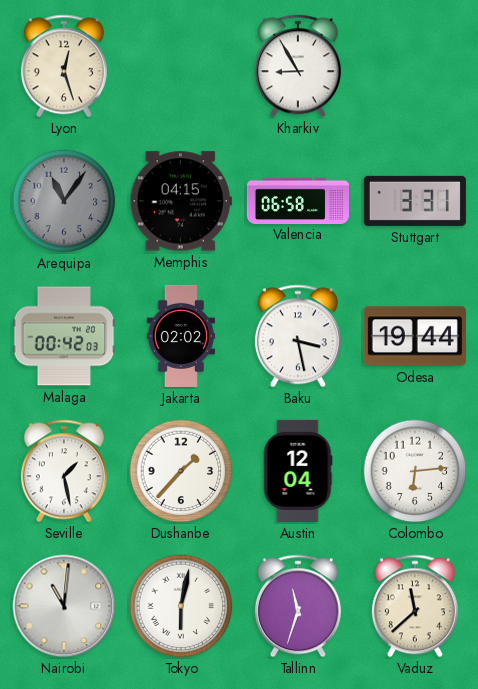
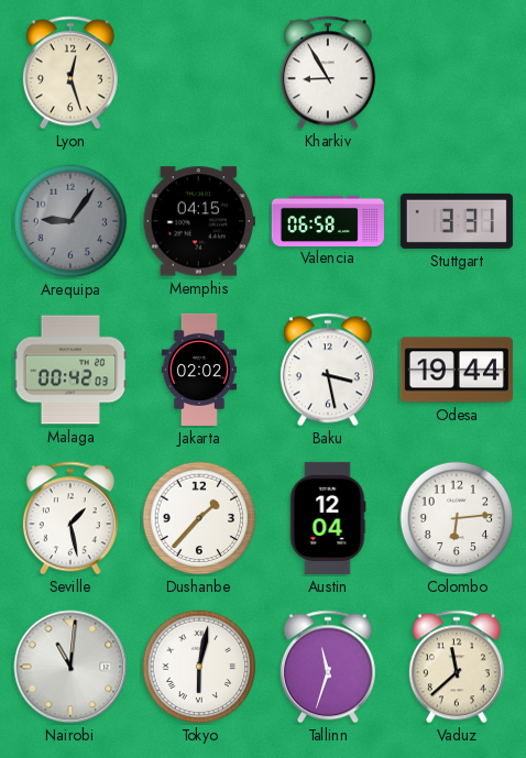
Arequipa: 11:06 -> 9:06
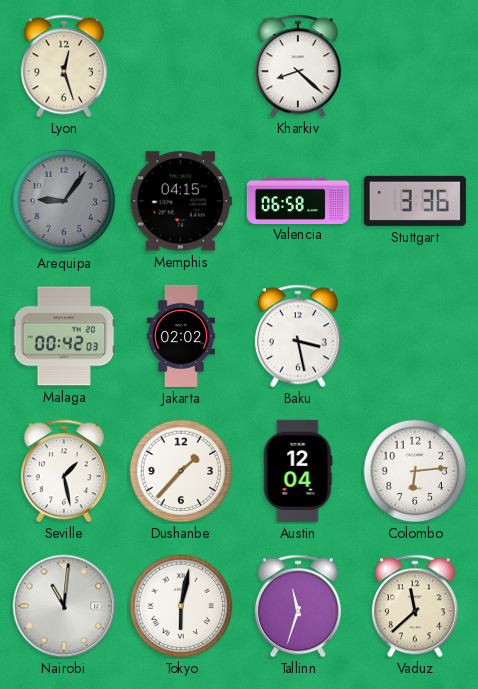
Kharkiv: 8:55 -> 8:22
Stuttgart: 3:31 -> 3:36
Odesa: 19:44 -> none
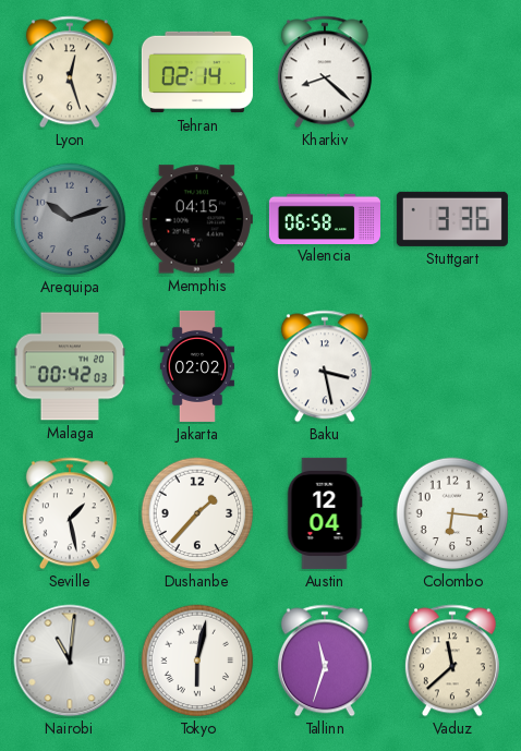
Tehran: none -> 02:14
Arequipa: 9:06 -> 10:12
Colombo: 6:14 -> 6:16
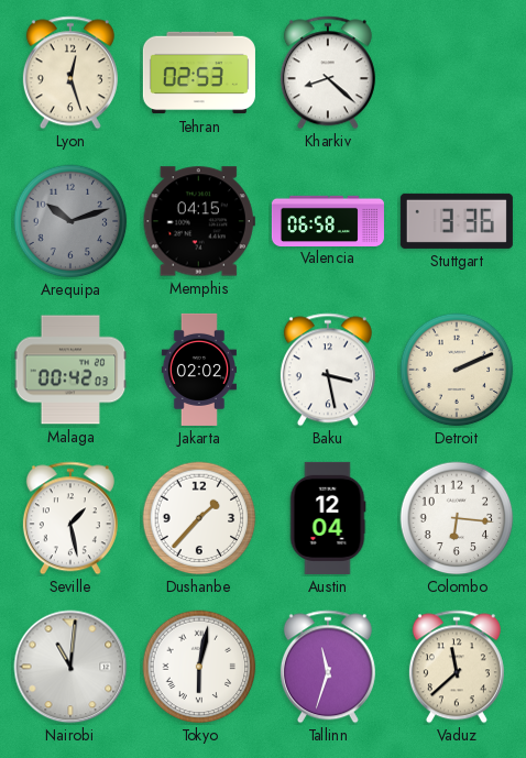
Tehran: 02:14 -> 02:53
Detroit: none -> 2:11
